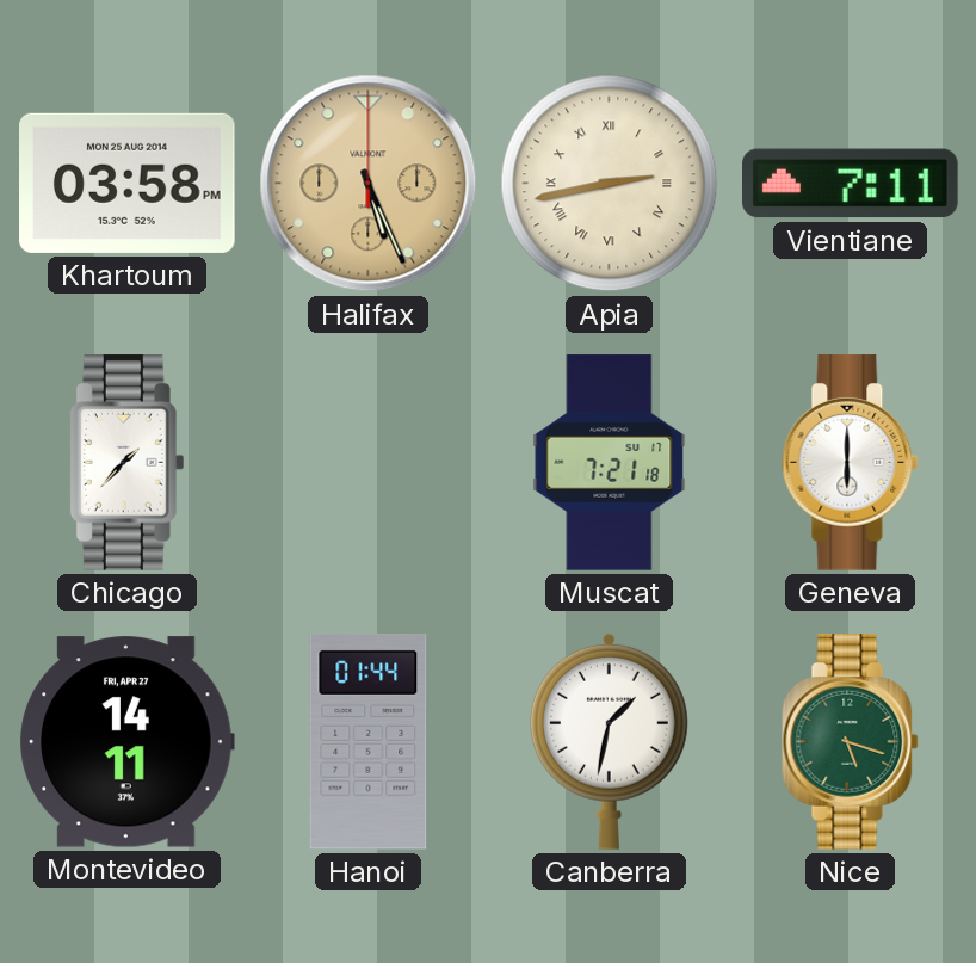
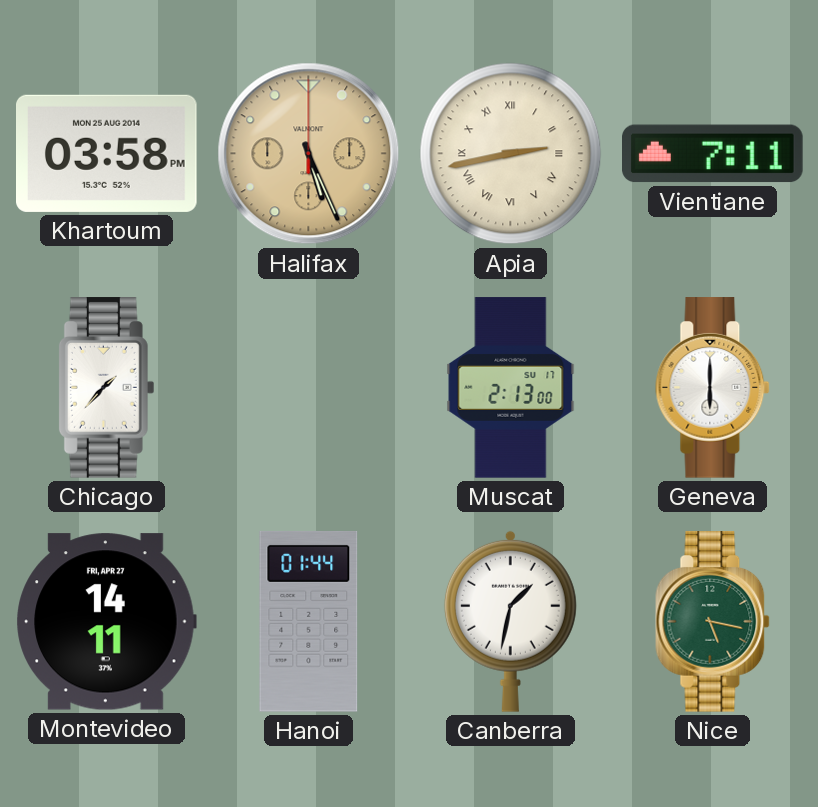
Muscat: 7:21 -> 2:13
Nice: 5:18 -> 5:17
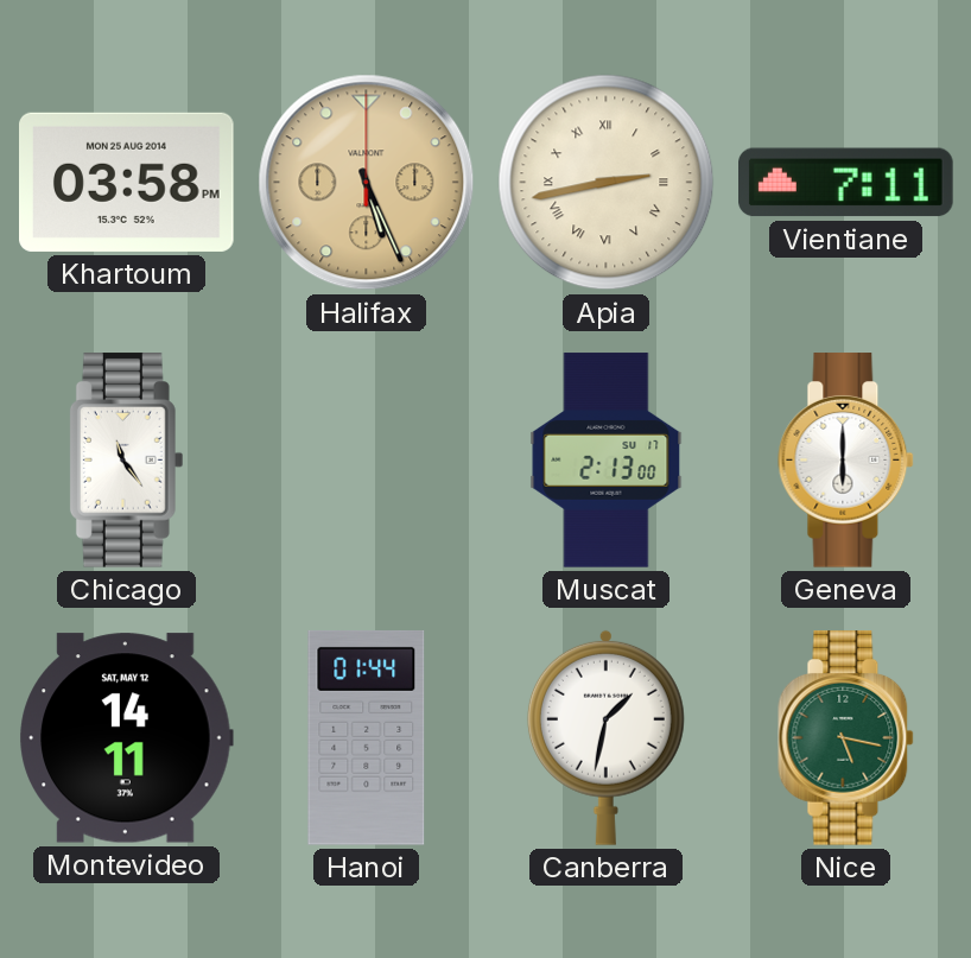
Chicago: 1:37 -> 11:24
Montevideo date: FRI, APR 27 -> SAT, MAY 12
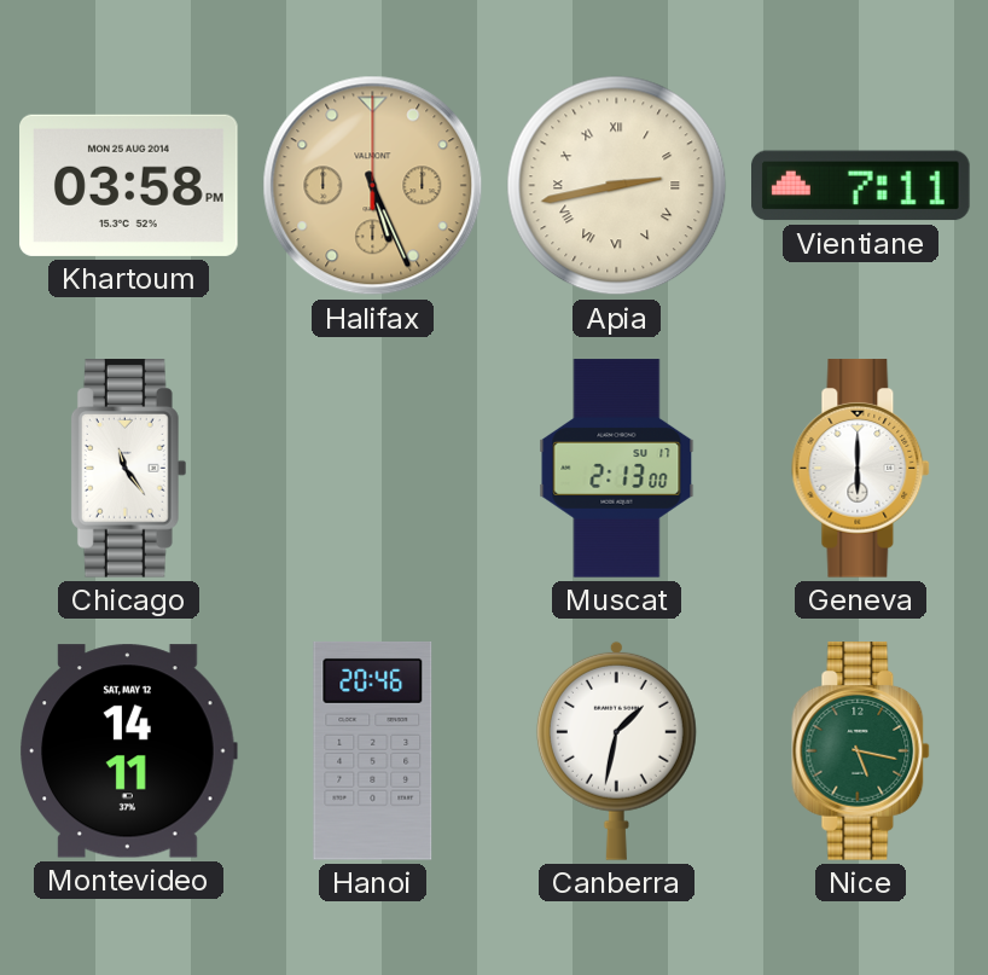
Hanoi: 01:44 -> 20:46
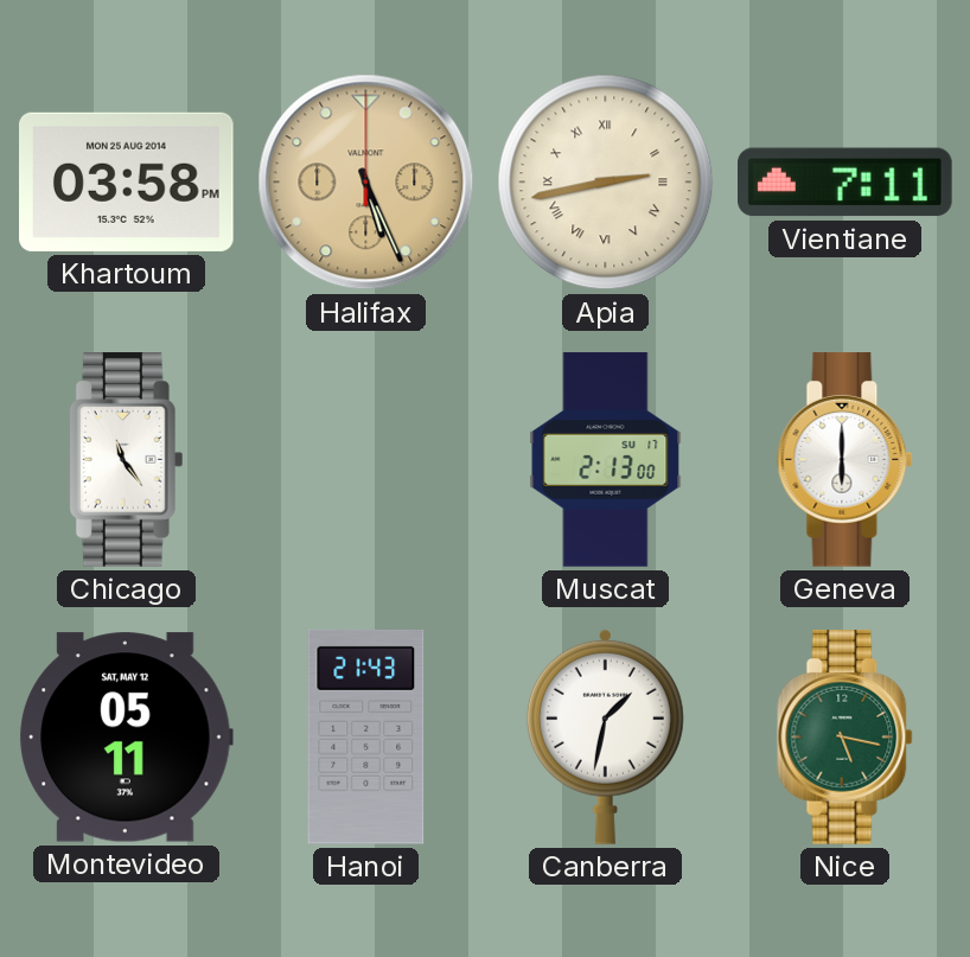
Montevideo: 14:11 -> 05:11
Hanoi: 20:46 -> 21:43
